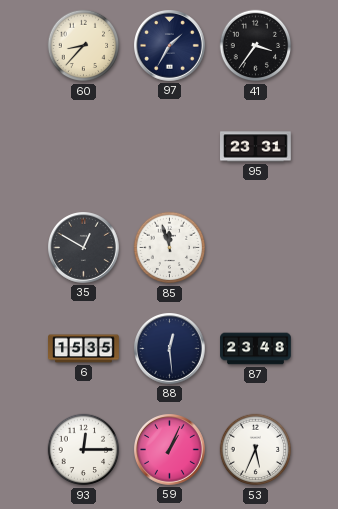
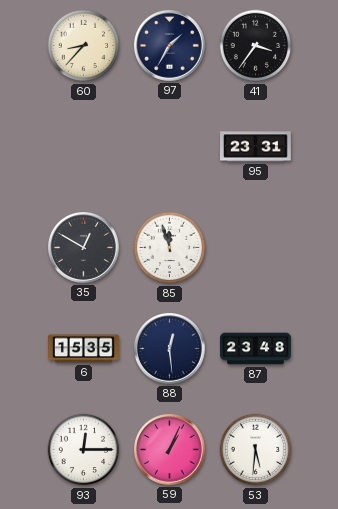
53: 5:34 -> 5:31
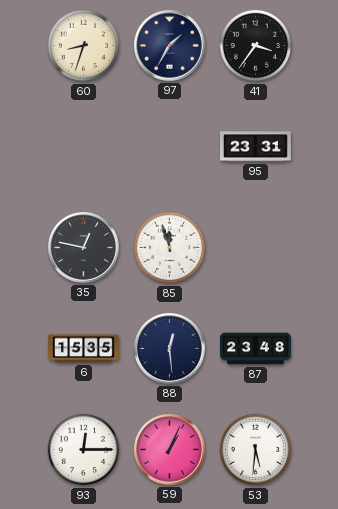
60: 8:37 -> 8:33
35: 12:50 -> 12:47
